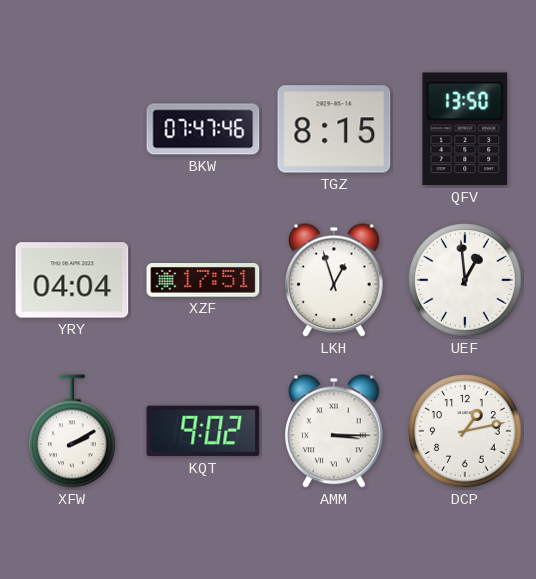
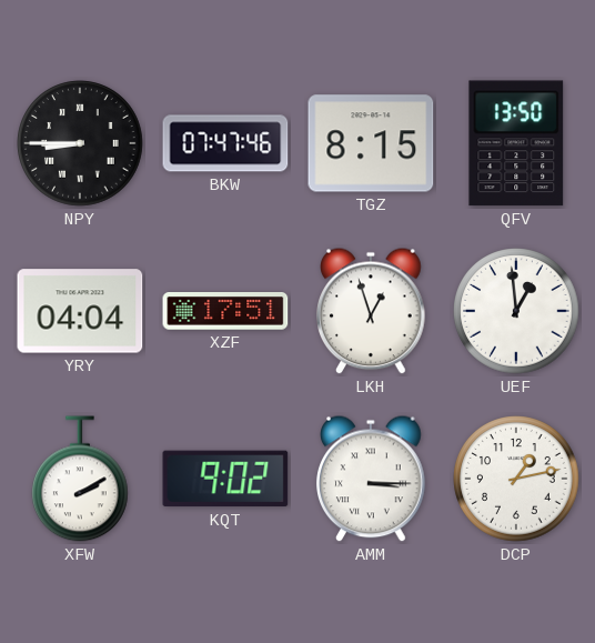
NPY: none -> 8:45
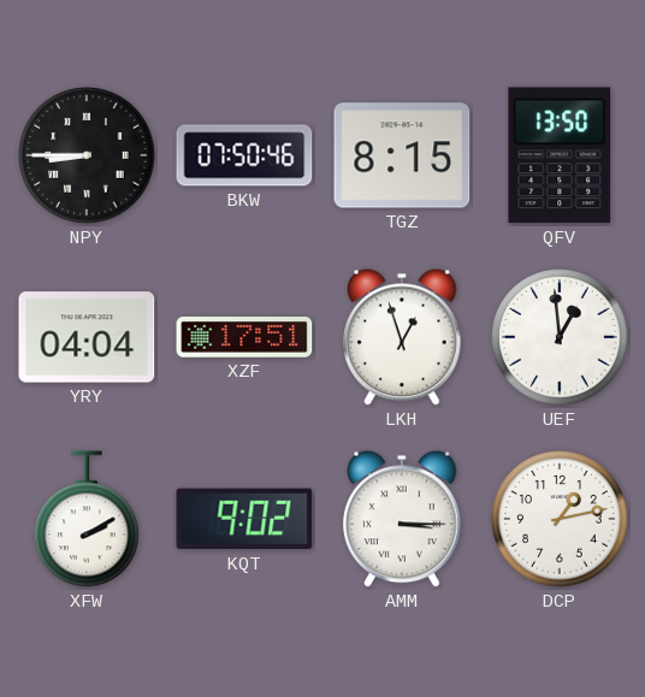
BKW: 07:47 -> 07:50
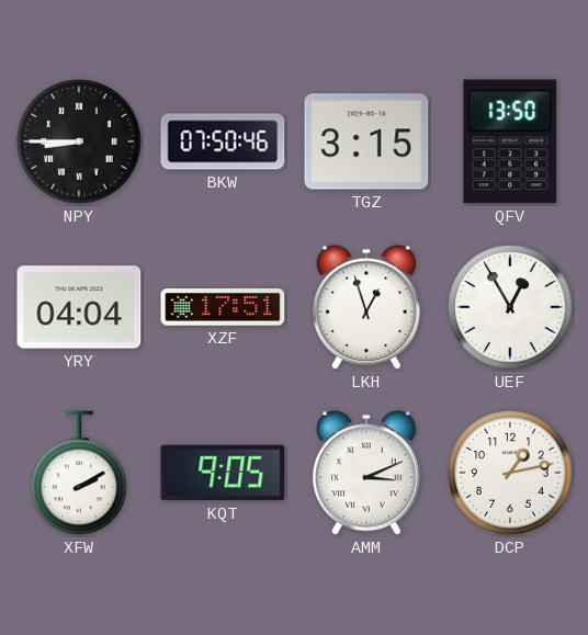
TGZ: 8:15 -> 3:15
UEF: 12:59 -> 12:55
KQT: 9:02 -> 9:05
AMM: 3:15 -> 3:11
